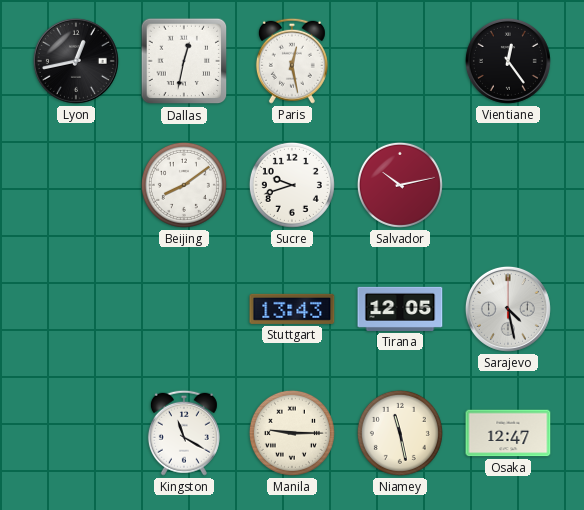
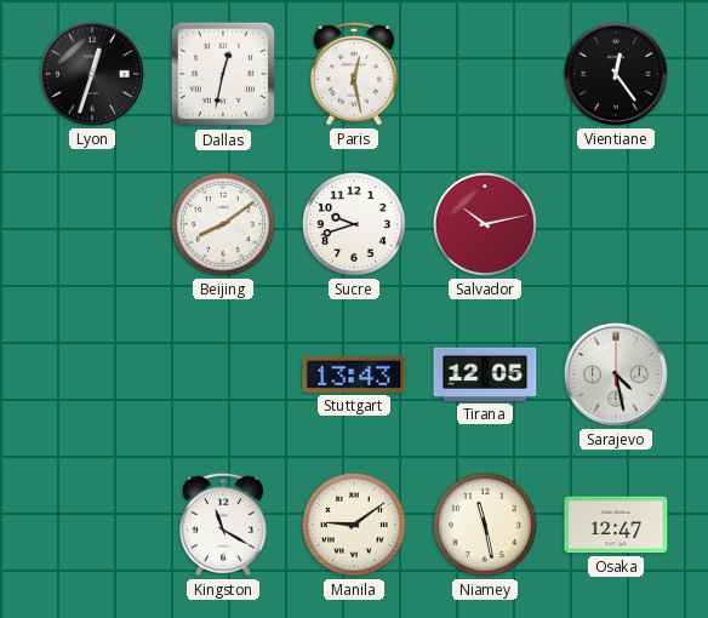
Lyon: 12:43 -> 12:33
Manila: 9:15 -> 9:09
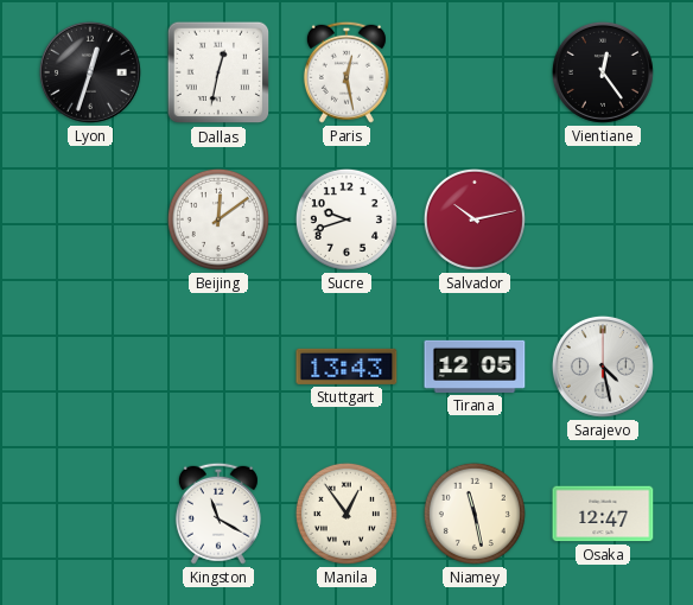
Beijing: 8:09 -> 12:09
Manila: 9:09 -> 12:54
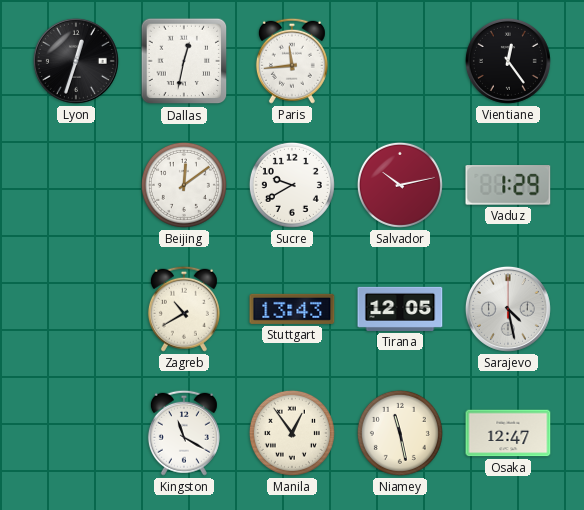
Paris: 12:28 -> 11:44
Sucre: 9:42 -> 9:40
Vaduz: none -> 1:29
Zagreb: none -> 10:40
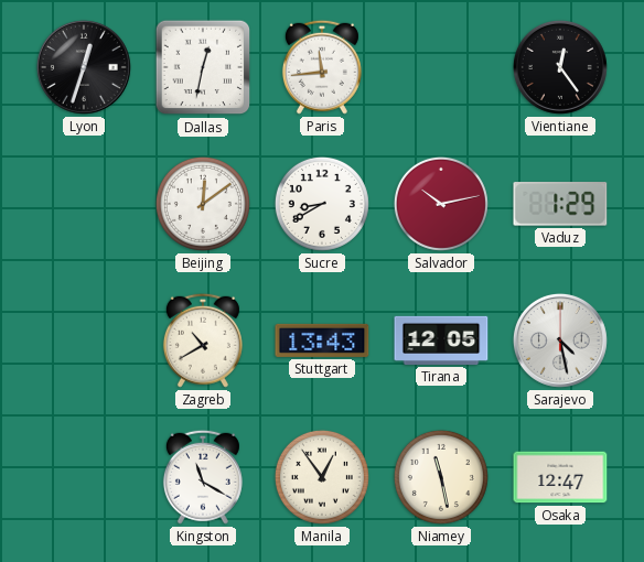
Sucre: 9:40 -> 8:40
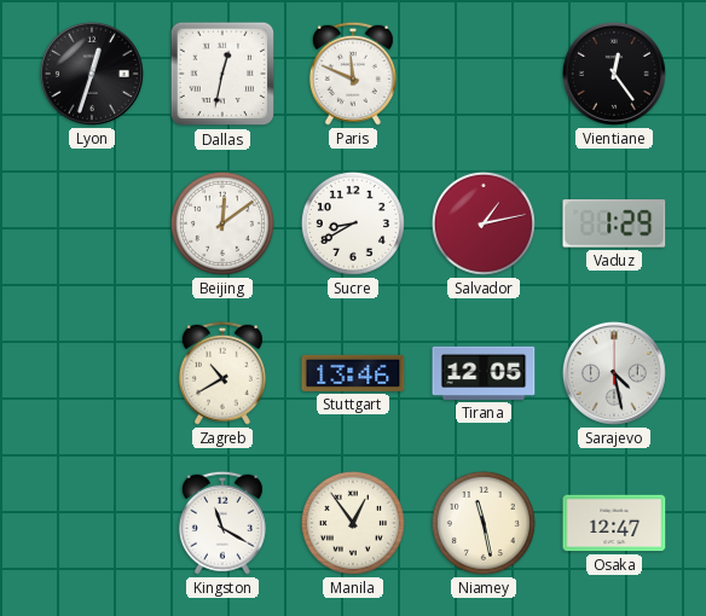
Paris: 11:44 -> 11:49
Salvador: 10:13 -> 1:13
Stuttgart: 13:43 -> 13:46
